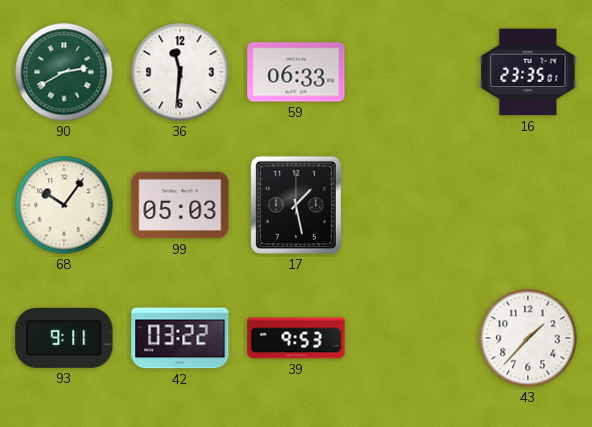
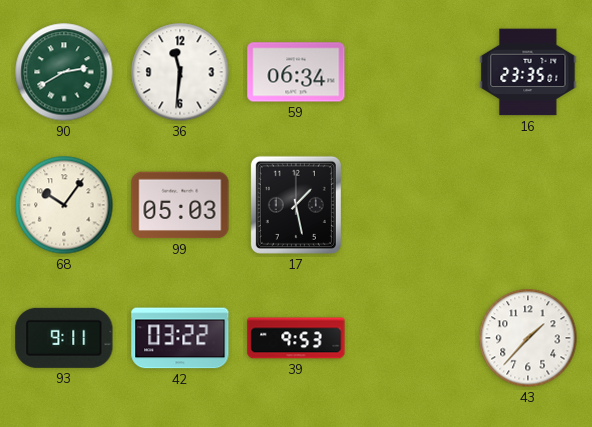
59: 06:33 -> 06:34
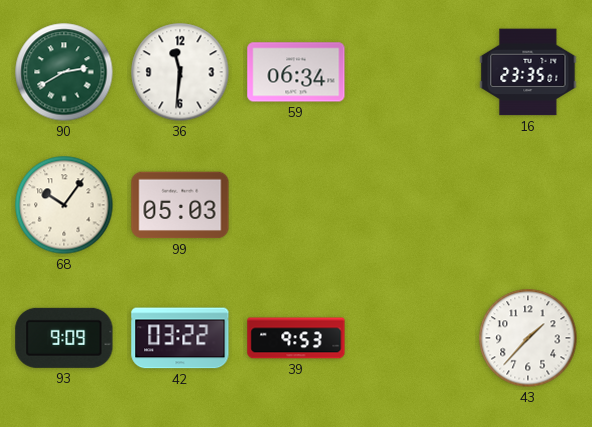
17: 1:28 -> none
93: 9:11 -> 9:09
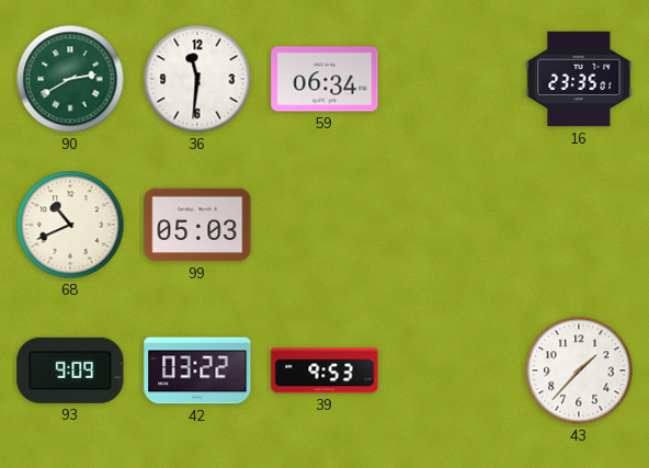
68: 10:06 -> 10:41
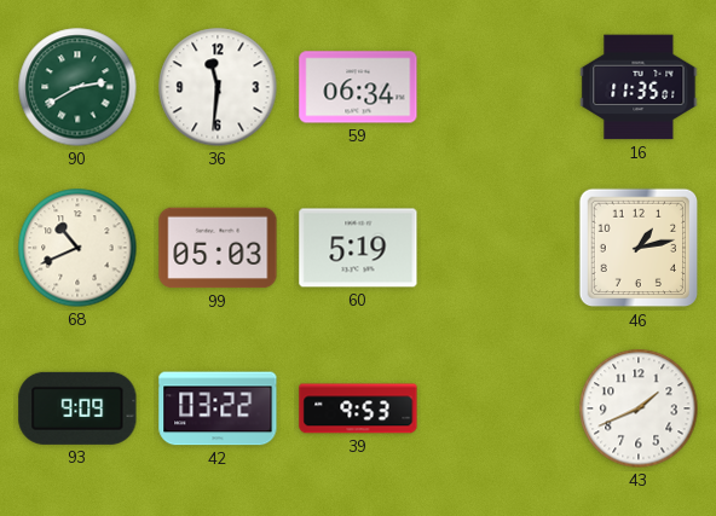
16: 23:35 -> 11:35
60: none -> 5:19
46: none -> 1:13
43: 1:37 -> 1:41
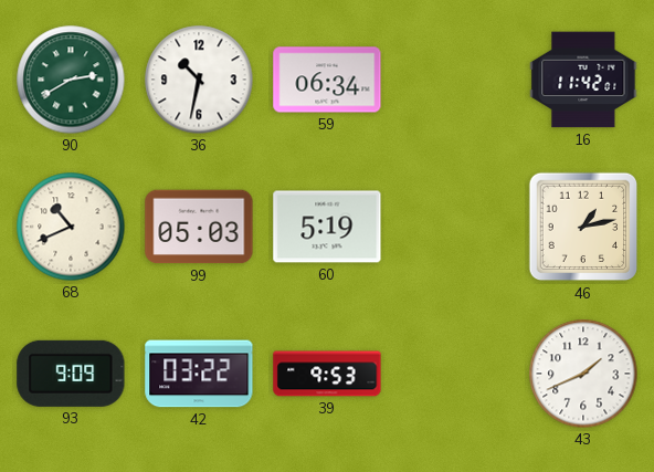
36: 11:31 -> 10:32
16: 11:35 -> 11:42
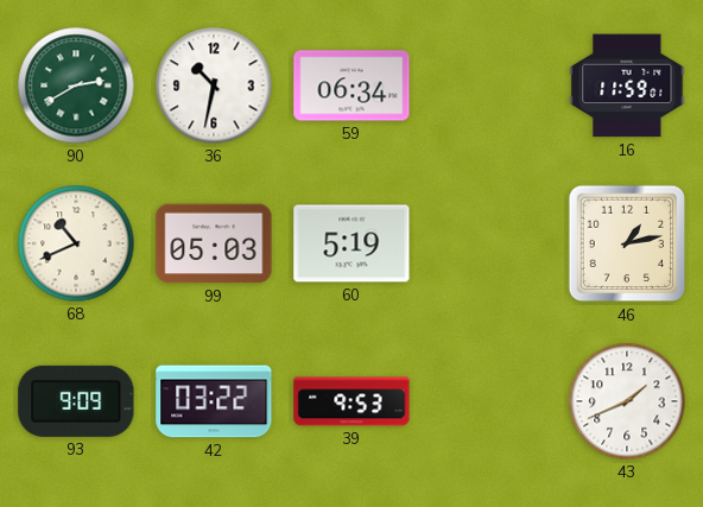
16: 11:42 -> 11:59
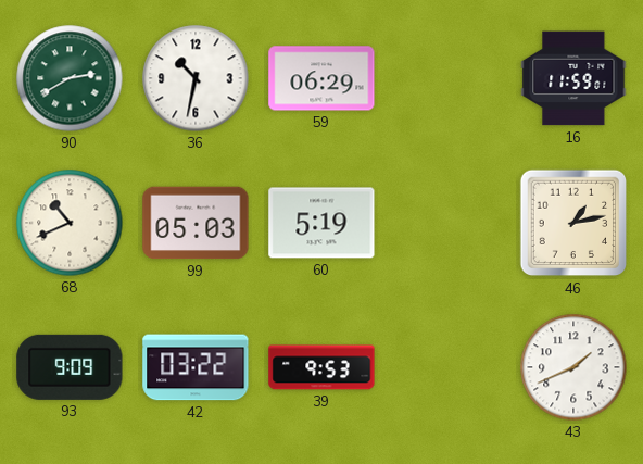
59: 06:34 -> 06:29
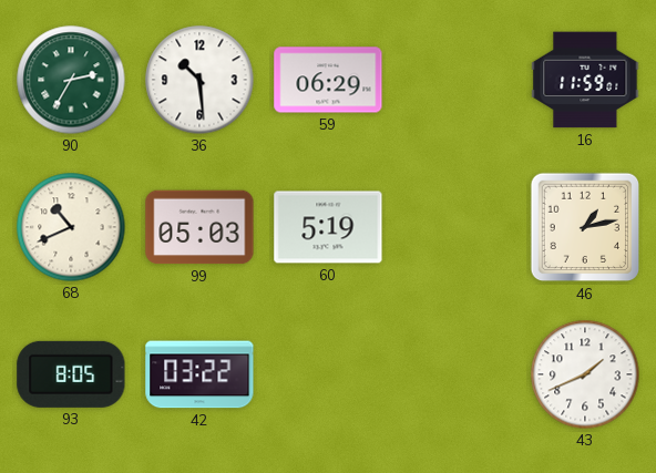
90: 2:40 -> 2:35
36: 10:32 -> 10:29
93: 9:09 -> 8:05
39: 9:53 -> none
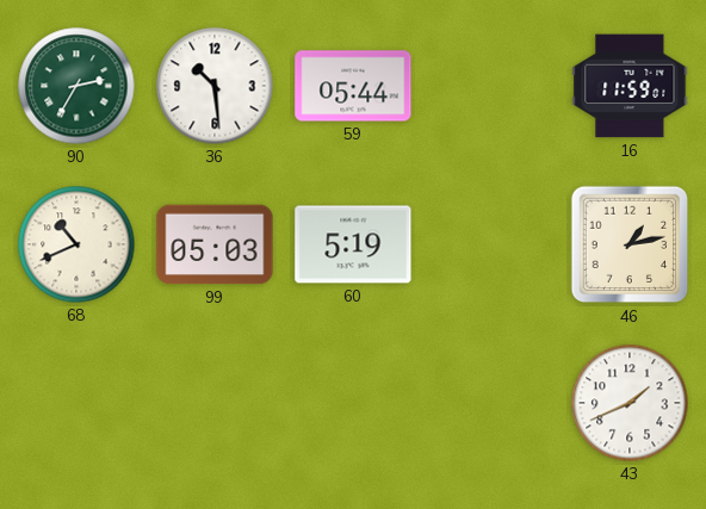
59: 06:29 -> 05:44
93: 8:05 -> none
42: 03:22 -> none
